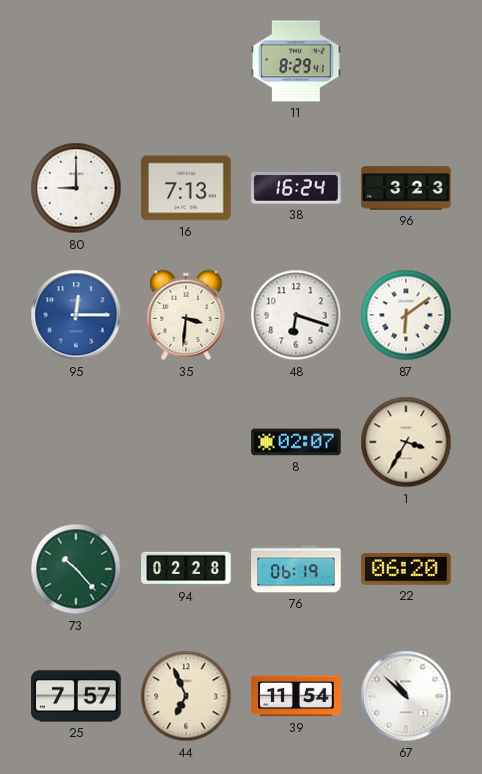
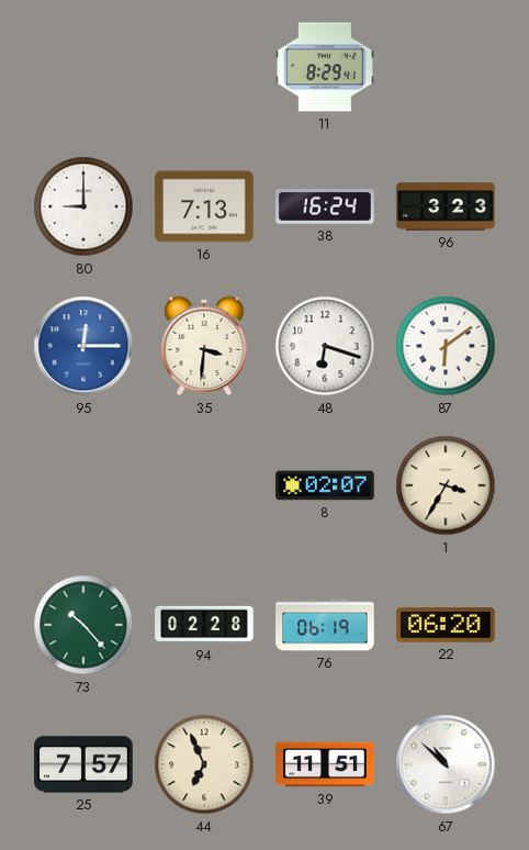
39: 11:54 -> 11:51
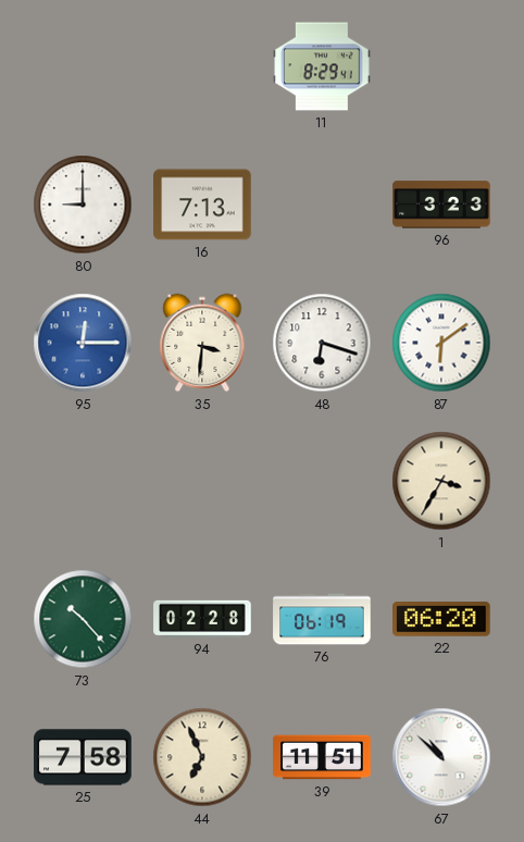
38: 16:24 -> none
8: 02:07 -> none
25: 7:57 -> 7:58
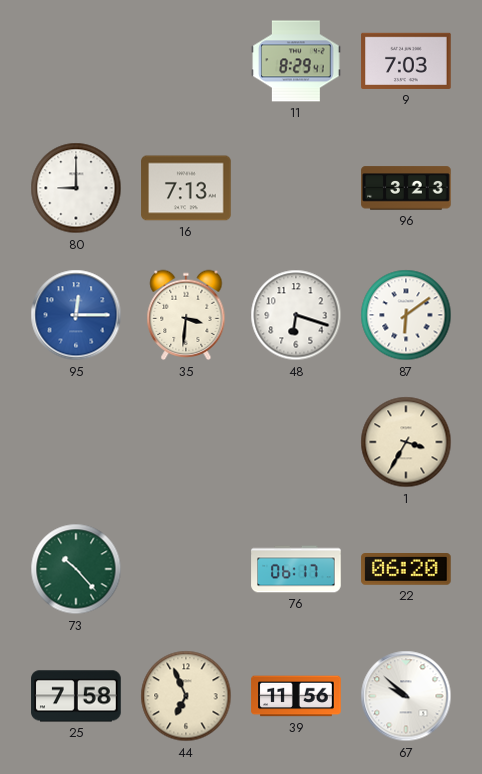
9: none -> 7:03
94: 02:28 -> none
76: 06:19 -> 06:17
39: 11:51 -> 11:56
67: 10:52 -> 9:52
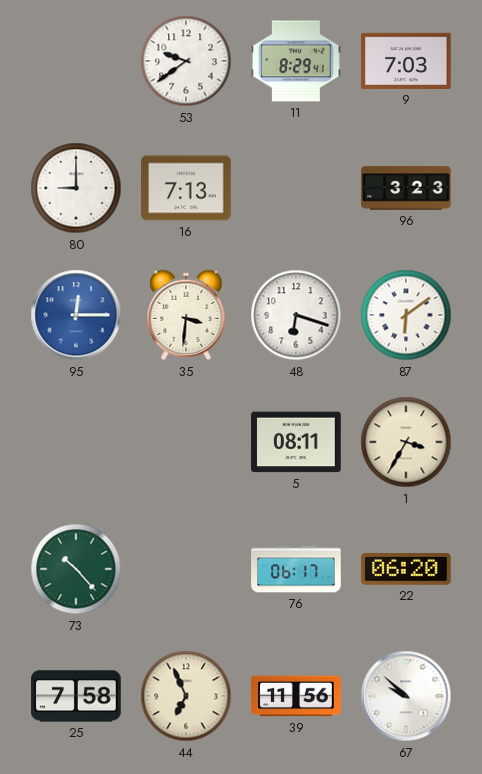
53: none -> 9:39
5: none -> 08:11
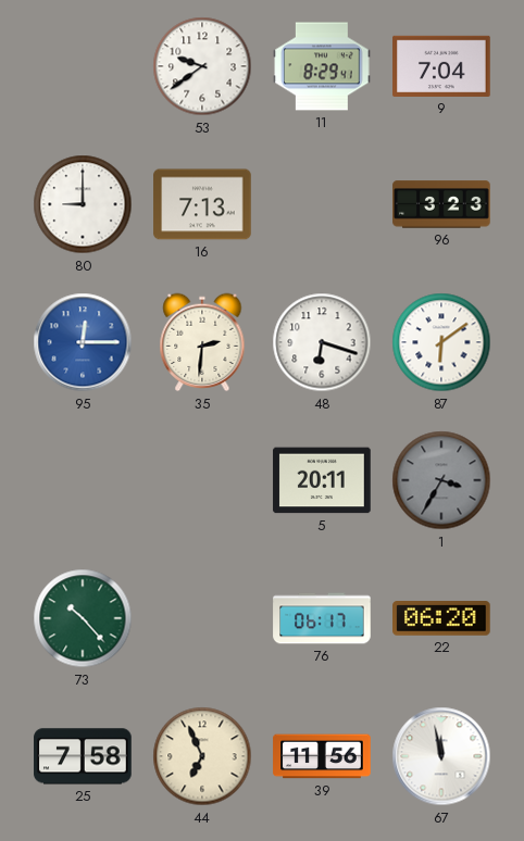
9: 7:03 -> 7:04
35: 3:31 -> 2:31
5: 08:11 -> 20:11
1 dial: cream -> grey
67: 9:52 -> 11:58
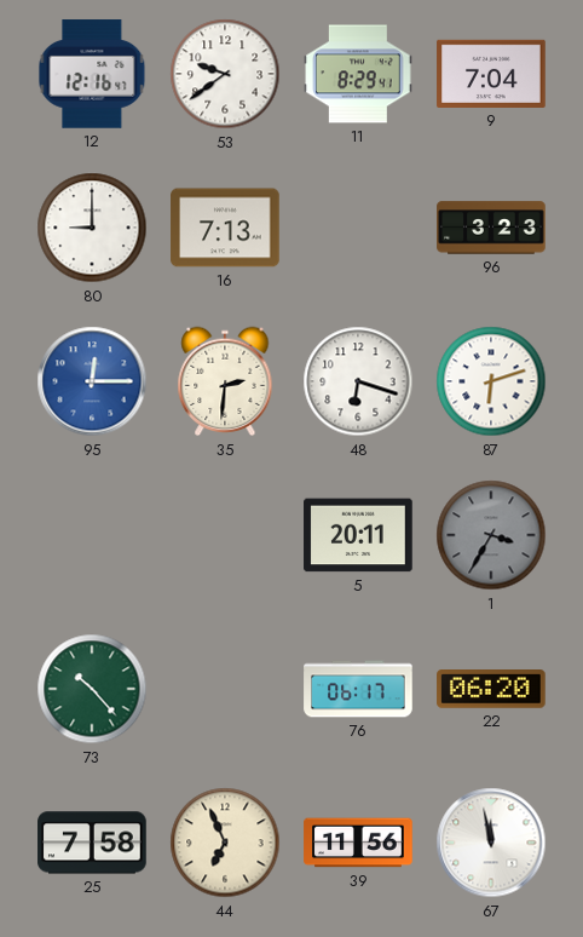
12: none -> 12:16
87: 6:09 -> 6:12
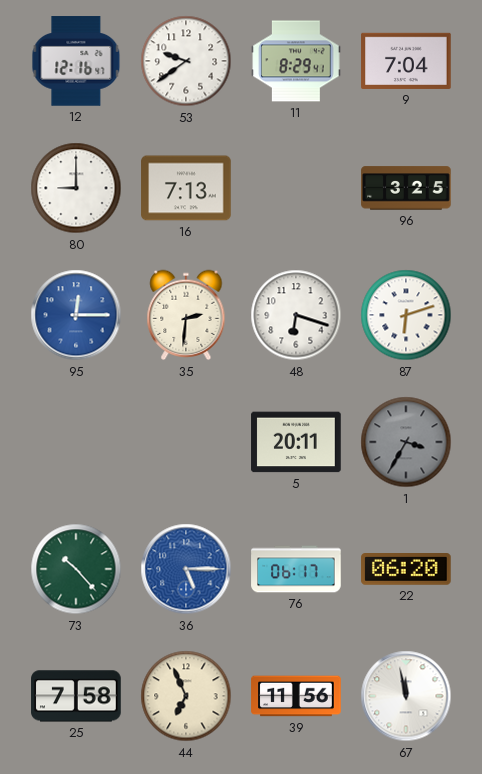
96: 3:23 -> 3:25
36: none -> 5:15
